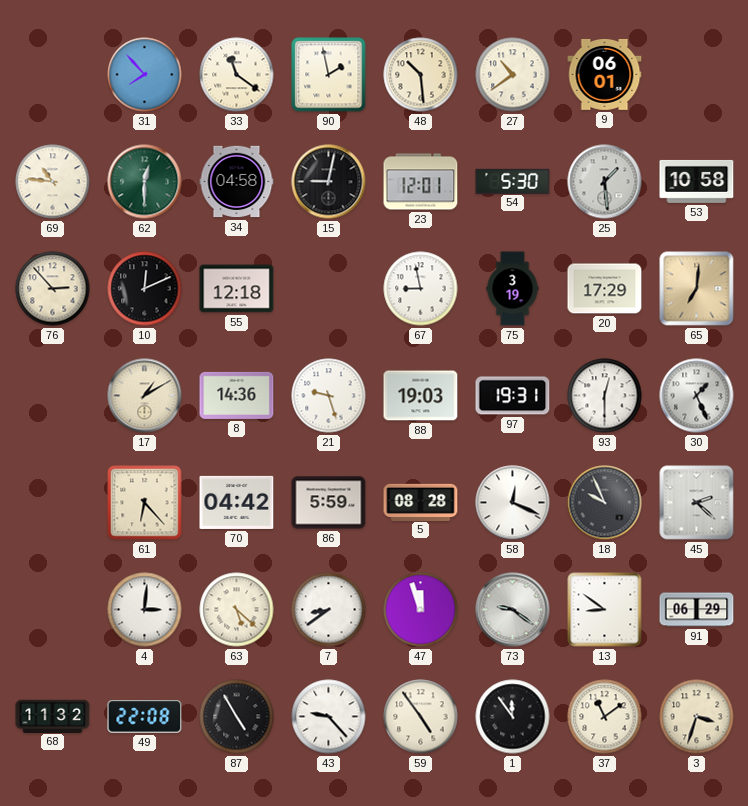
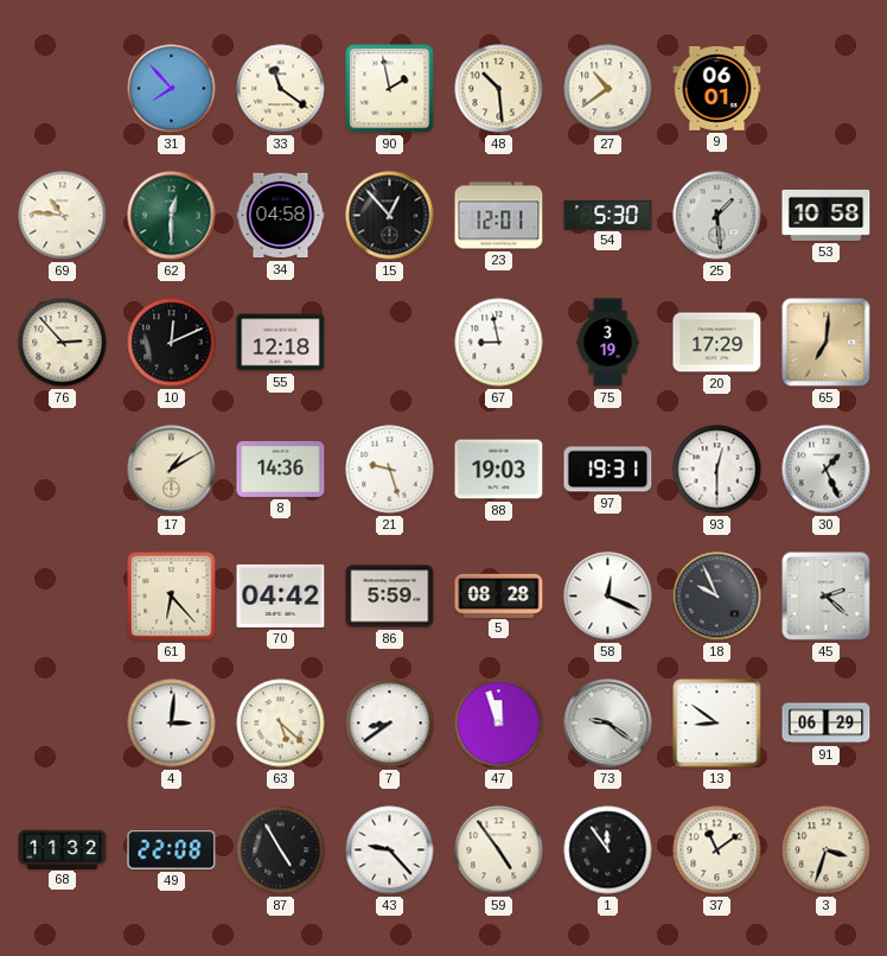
15: 9:02 -> 12:53
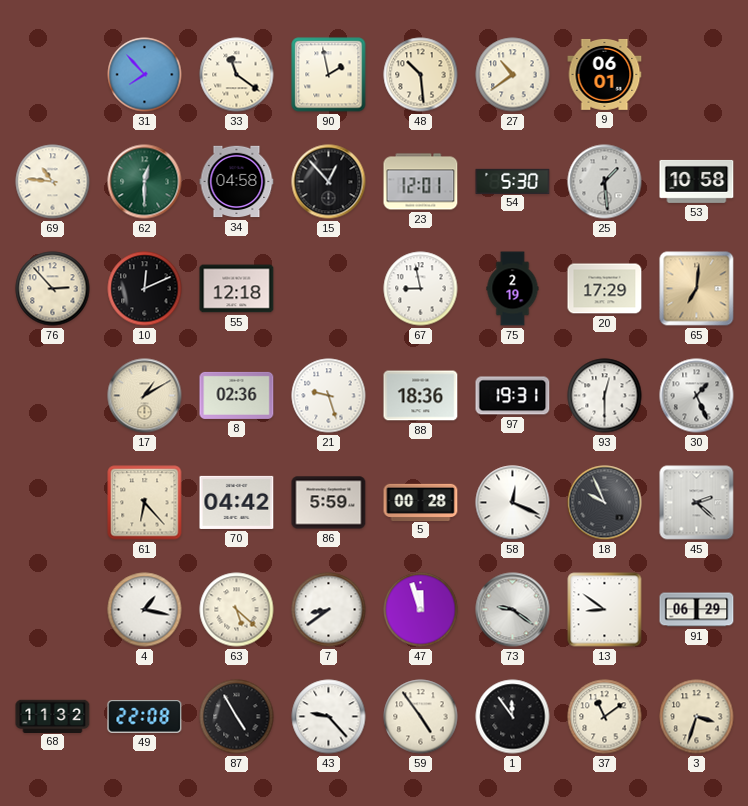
75: 3:19 -> 2:19
8: 14:36 -> 02:36
88: 19:03 -> 18:36
5: 08:28 -> 00:28
4: 3:01 -> 1:17
